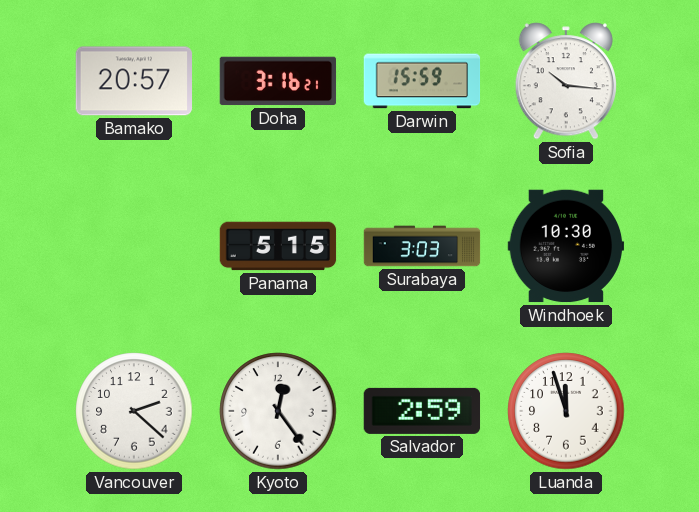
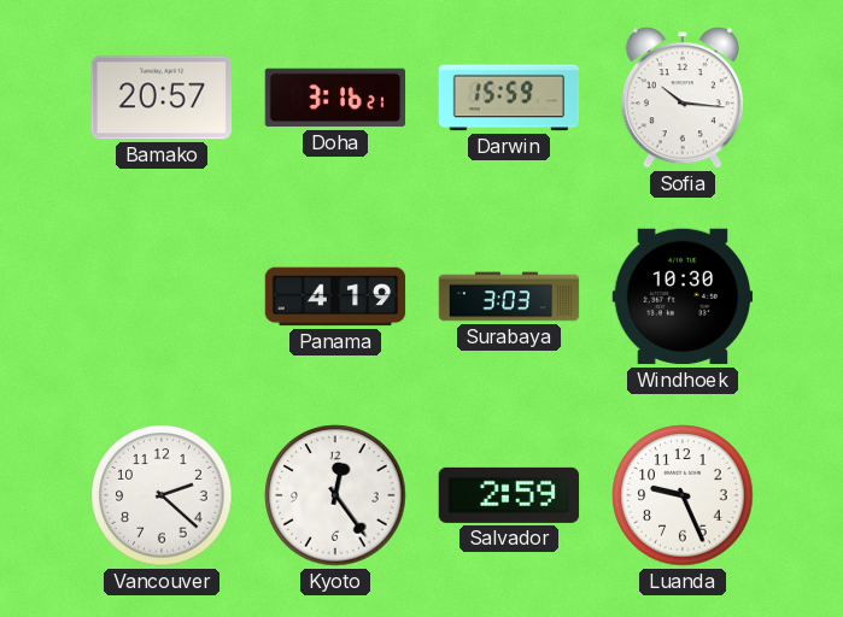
Panama: 5:15 -> 4:19
Luanda: 11:57 -> 9:26
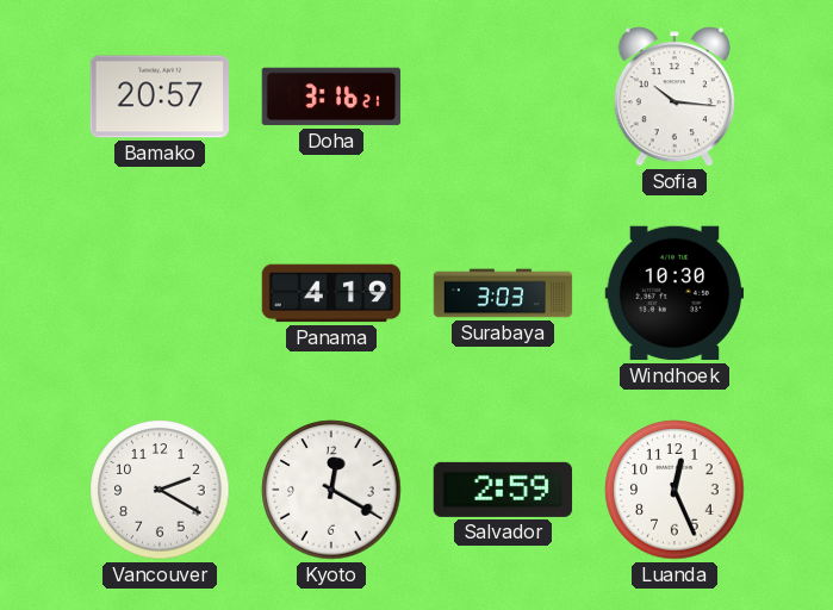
Darwin: 15:59 -> none
Vancouver: 2:22 -> 2:20
Kyoto: 12:24 -> 12:20
Luanda: 9:26 -> 12:26
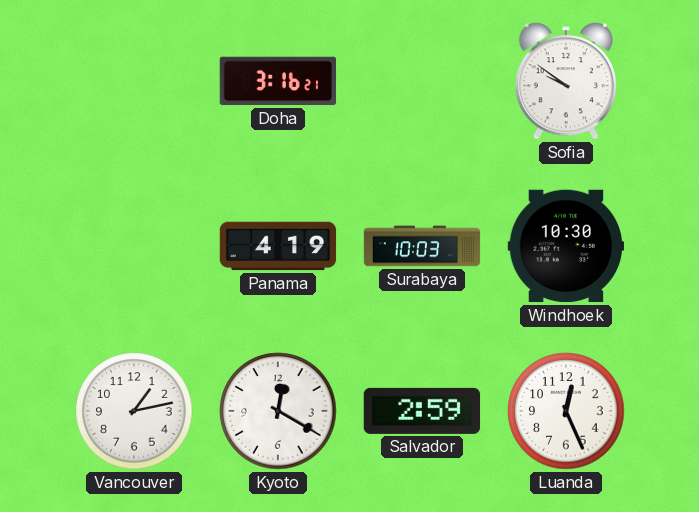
Bamako: 20:57 -> none
Sofia: 10:16 -> 9:51
Surabaya: 3:03 -> 10:03
Vancouver: 2:20 -> 1:13
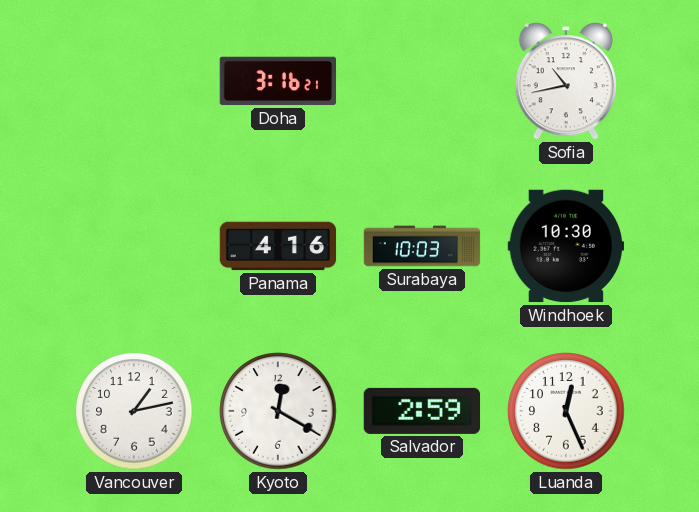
Sofia: 9:51 -> 10:43
Panama: 4:19 -> 4:16
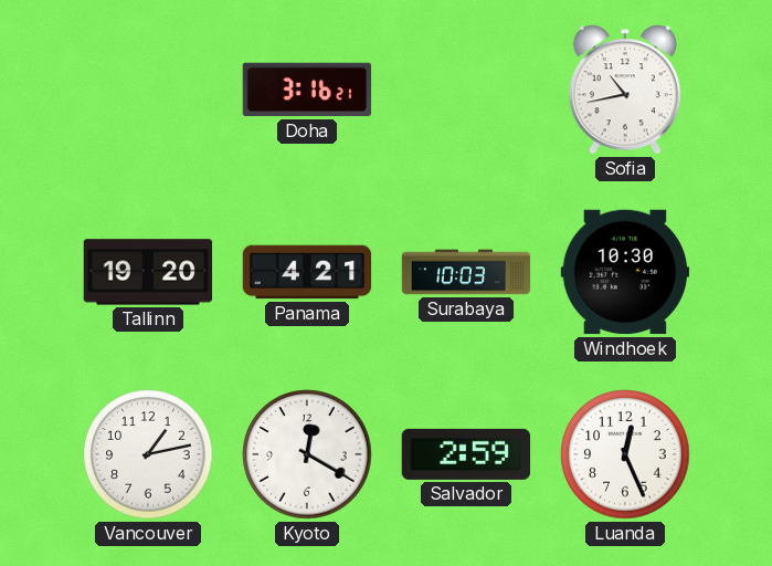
Tallinn: none -> 19:20
Panama: 4:16 -> 4:21
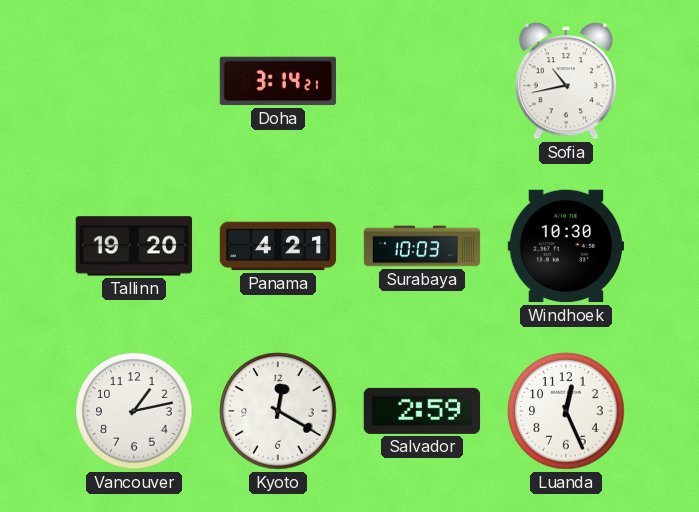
Doha: 3:16 -> 3:14
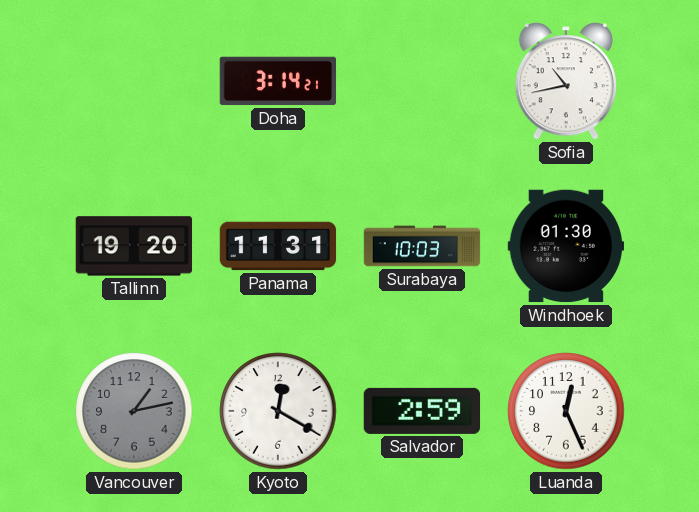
Panama: 4:21 -> 11:31
Windhoek: 10:30 -> 01:30
Vancouver dial: white -> grey
